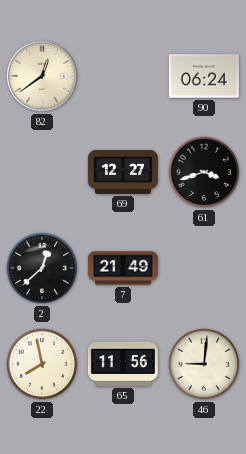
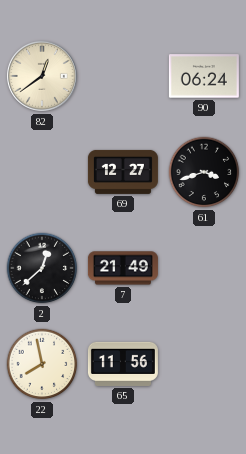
46: 9:01 -> none
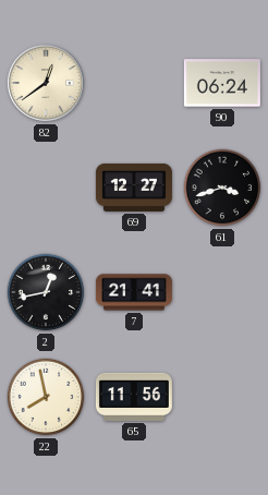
2: 12:38 -> 12:43
7: 21:49 -> 21:41
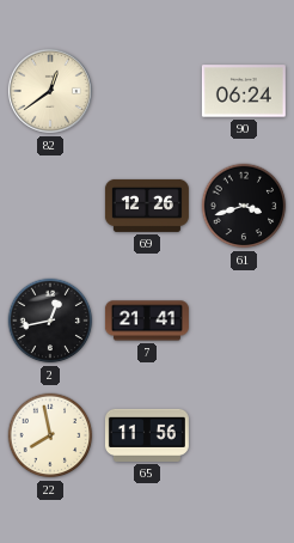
69: 12:27 -> 12:26
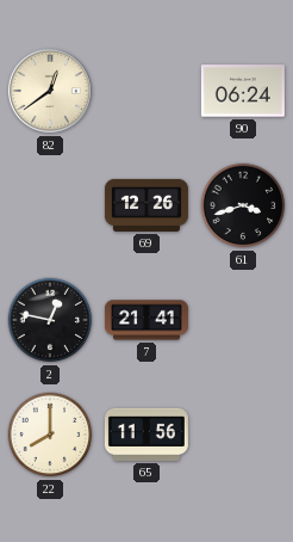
2: 12:43 -> 12:47
22: 7:58 -> 8:00
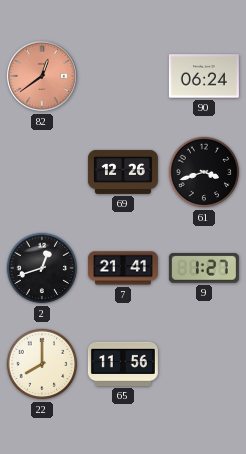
82 dial: cream -> salmon
2: 12:47 -> 12:42
9: none -> 1:27
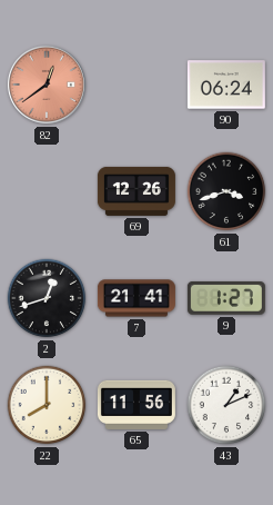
43: none -> 1:11
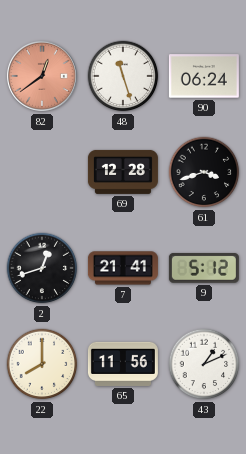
48: none -> 11:27
69: 12:26 -> 12:28
9: 1:27 -> 5:12
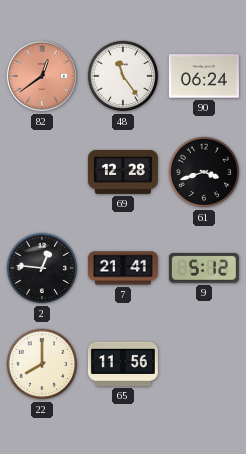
48: 11:27 -> 11:24
2: 12:42 -> 12:46
43: 1:11 -> none
